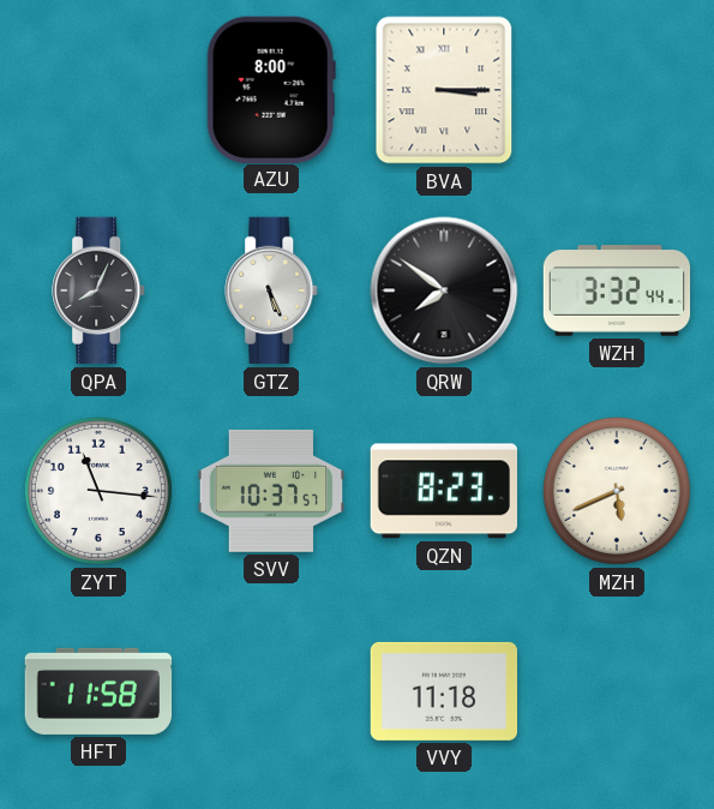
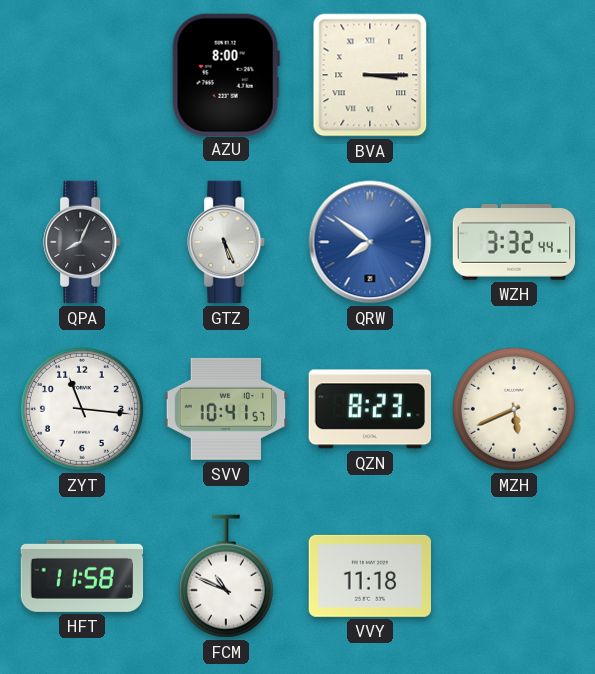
QRW dial: black -> blue
SVV: 10:37 -> 10:41
FCM: none -> 10:49
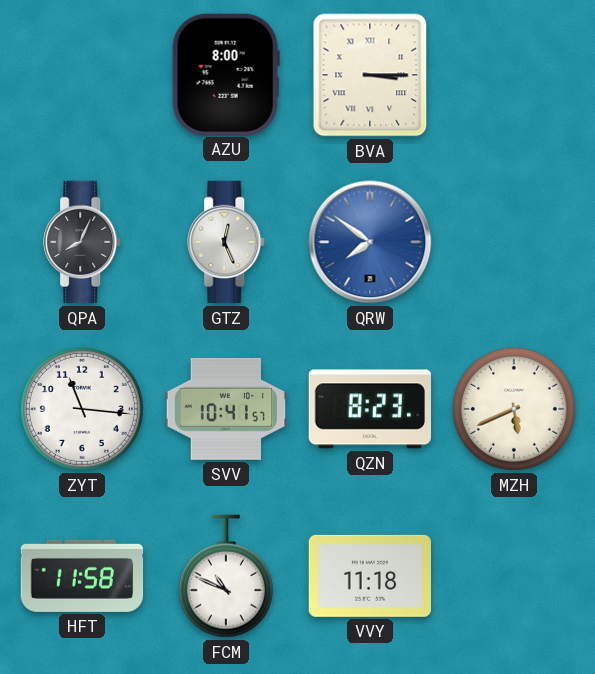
GTZ: 5:26 -> 12:26
WZH: 3:32 -> none
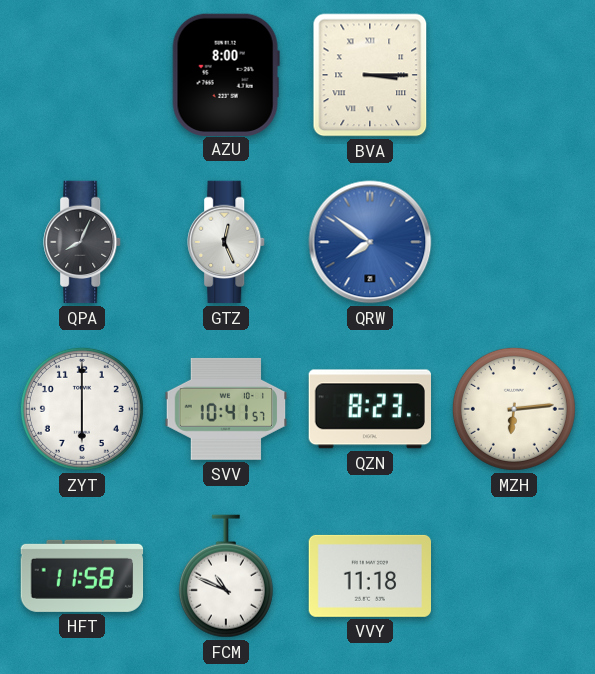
ZYT: 11:16 -> 6:00
MZH: 5:41 -> 6:14
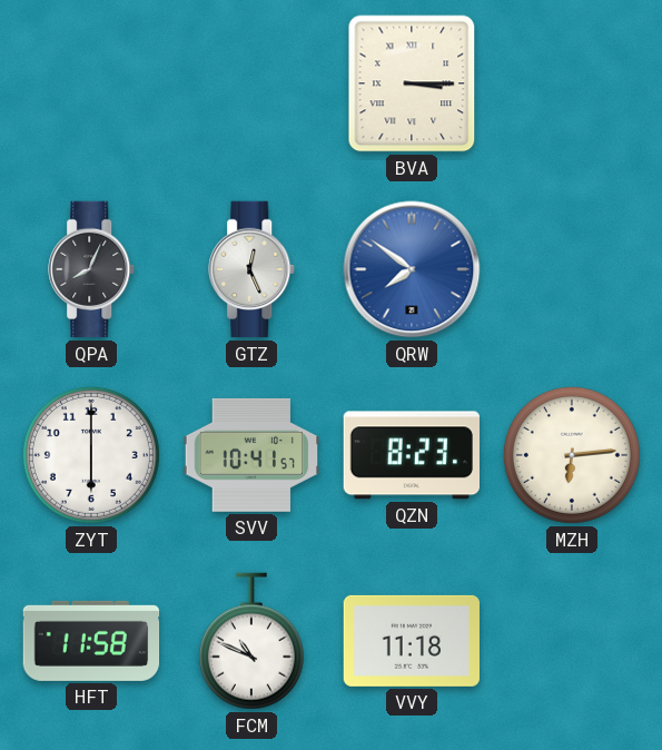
AZU: 8:00 -> none
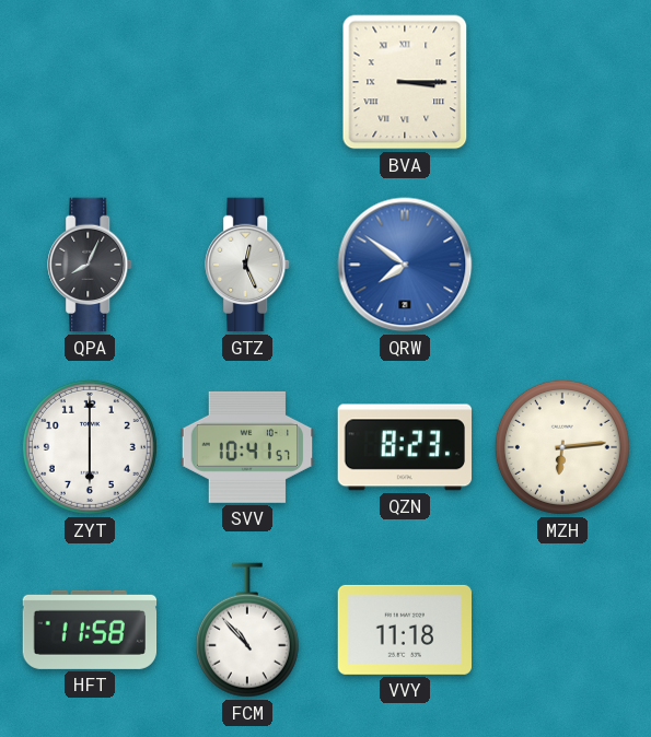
FCM: 10:49 -> 10:53
